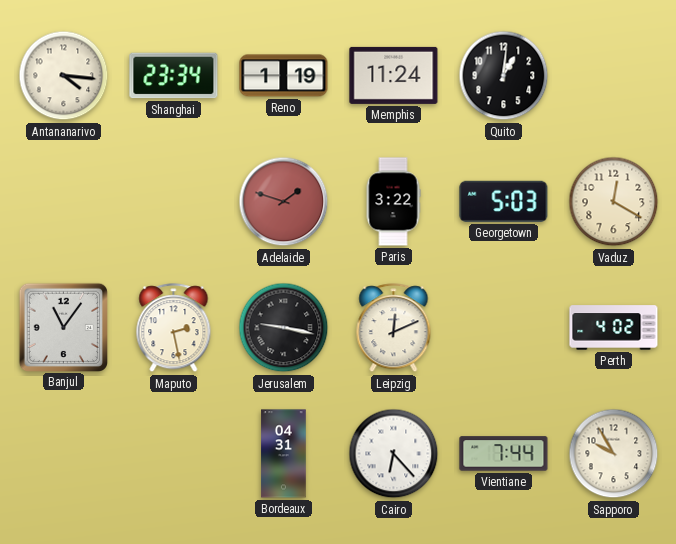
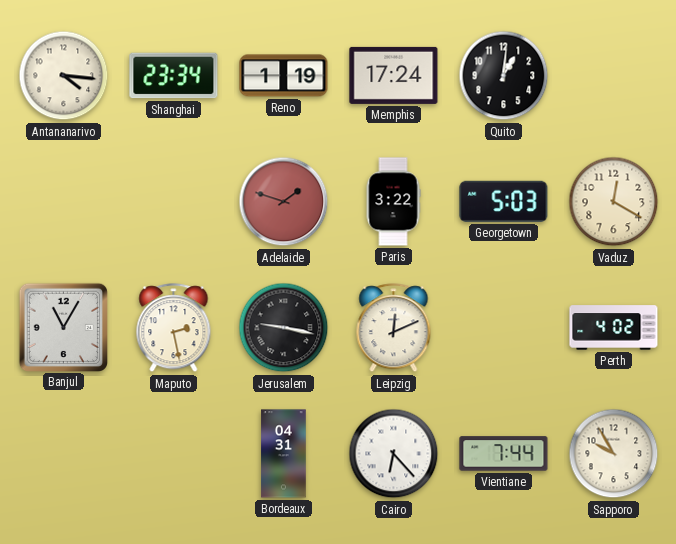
Memphis: 11:24 -> 17:24
Banjul: 11:06 -> 11:05
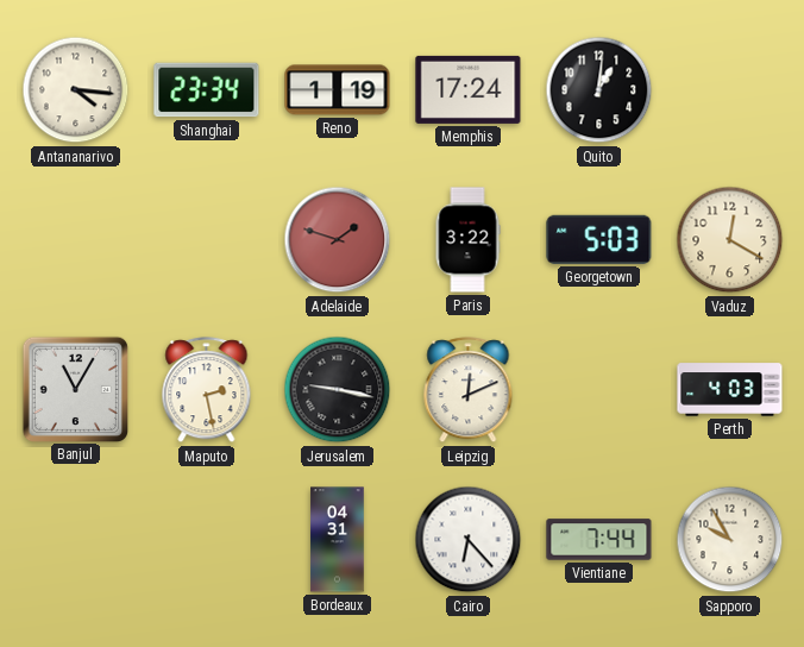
Perth: 4:02 -> 4:03
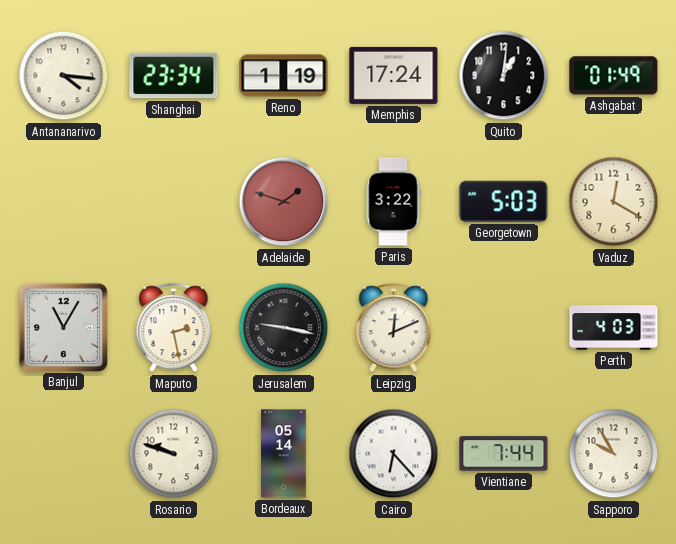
Ashgabat: none -> 01:49
Rosario: none -> 9:48
Bordeaux: 04:31 -> 05:14
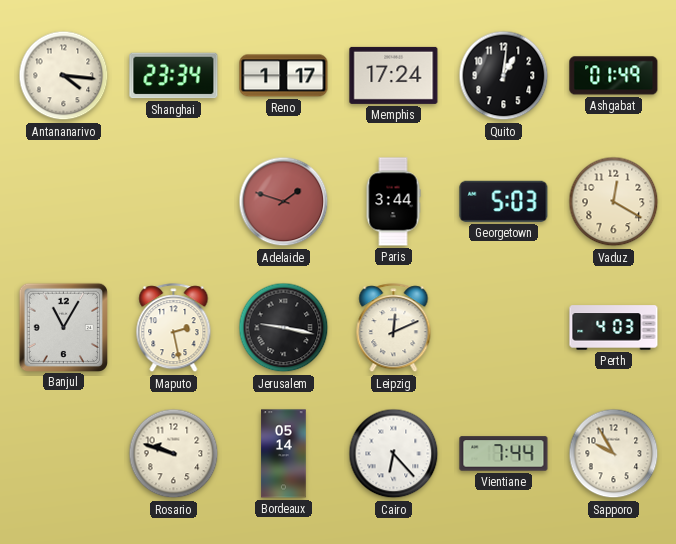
Reno: 1:19 -> 1:17
Paris: 3:22 -> 3:44
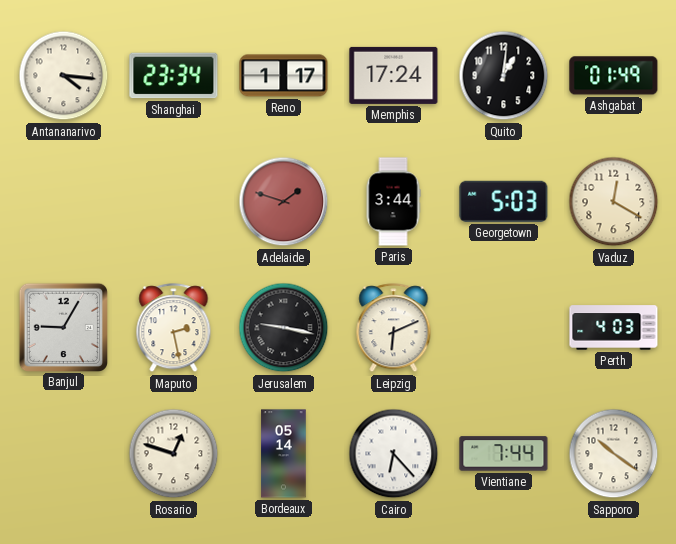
Banjul: 11:05 -> 9:05
Leipzig: 12:11 -> 6:11
Rosario: 9:48 -> 12:48
Sapporo: 9:55 -> 10:21
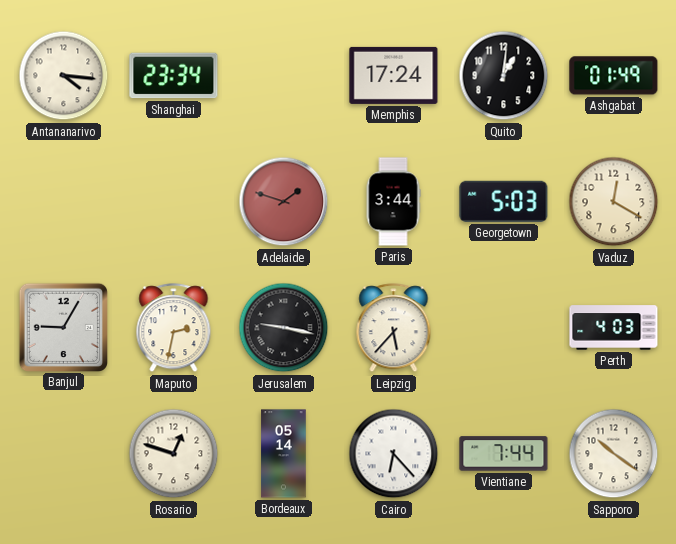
Reno: 1:17 -> none
Maputo: 2:28 -> 2:32
Leipzig: 6:11 -> 5:37
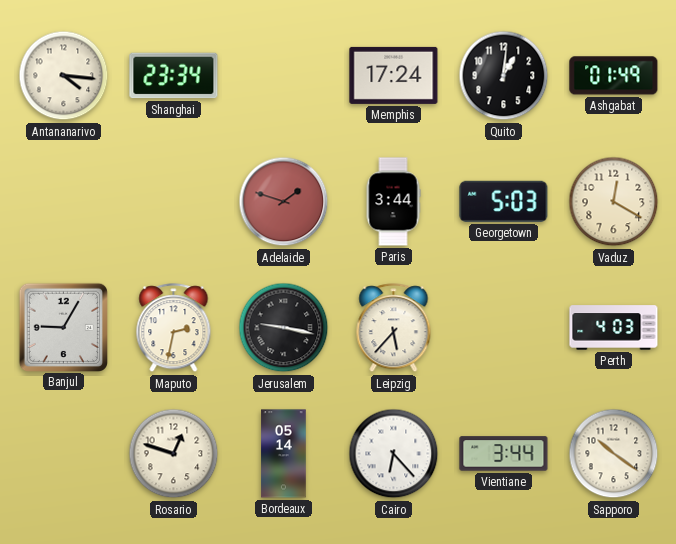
Vientiane: 7:44 -> 3:44
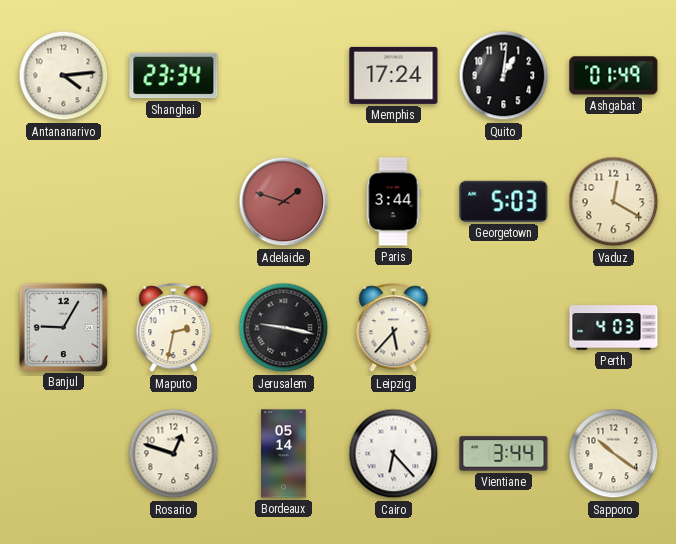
Antananarivo: 4:16 -> 4:14
